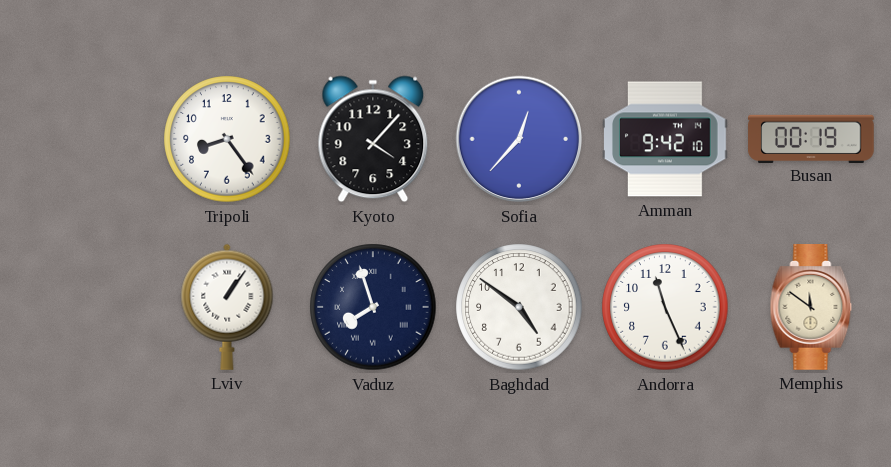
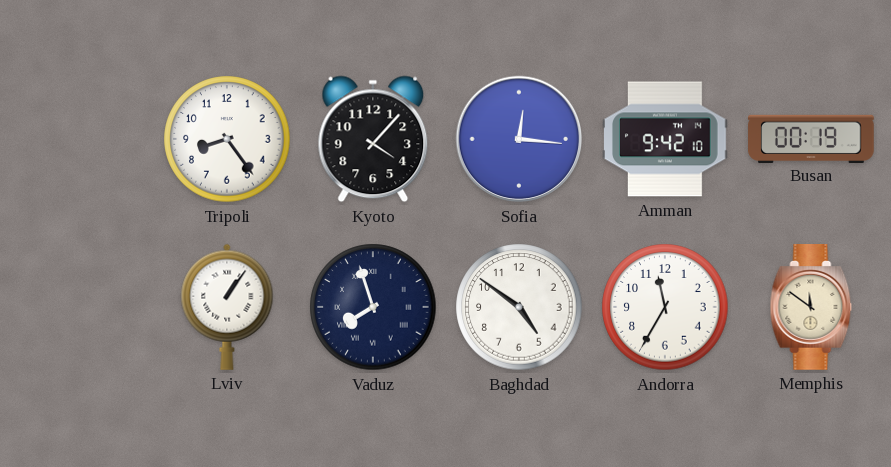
Sofia: 12:37 -> 12:16
Andorra: 11:26 -> 11:35
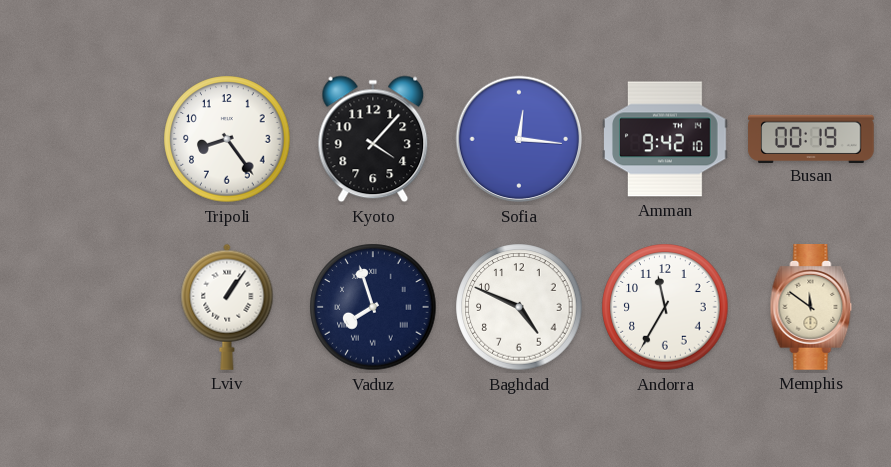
Baghdad: 4:51 -> 4:49
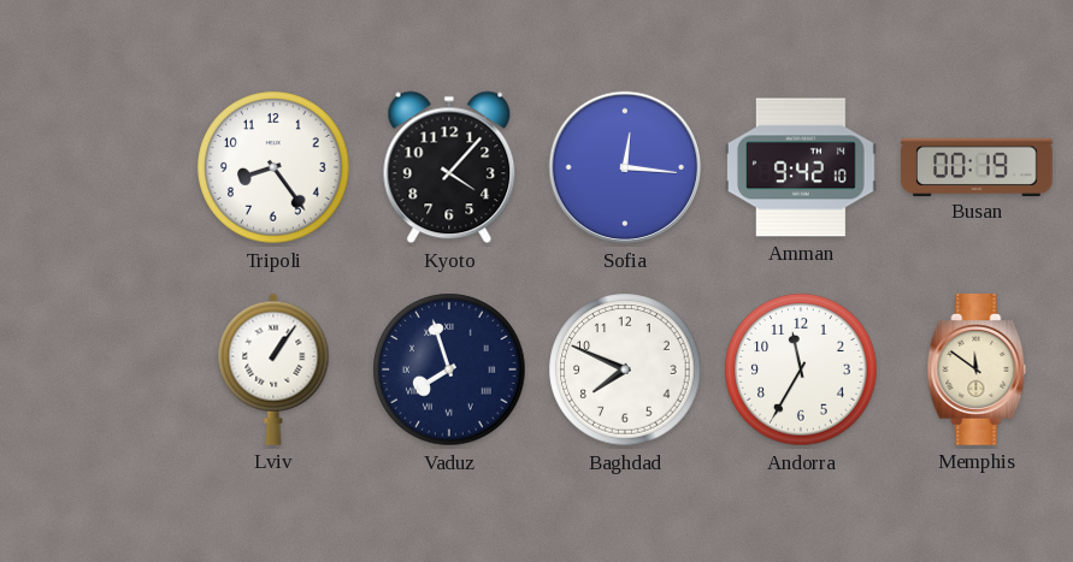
Baghdad: 4:49 -> 7:49
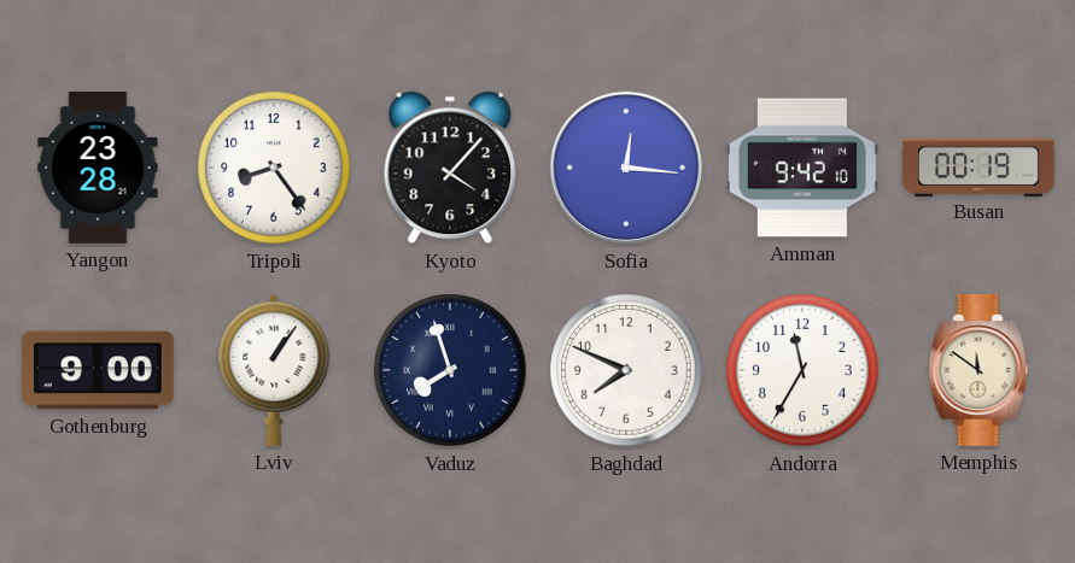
Yangon: none -> 23:28
Gothenburg: none -> 9:00
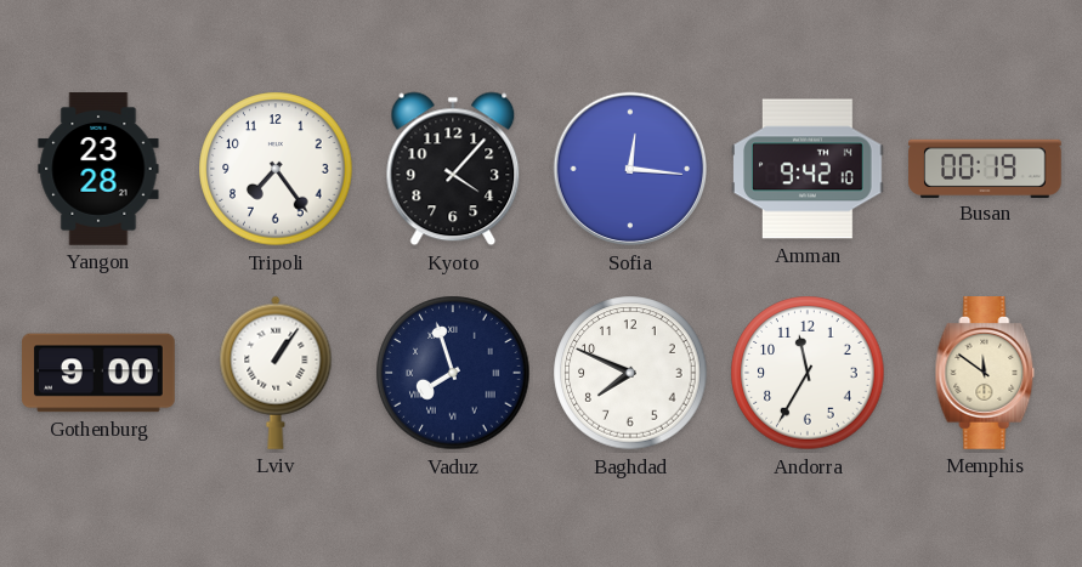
Tripoli: 8:24 -> 7:24
